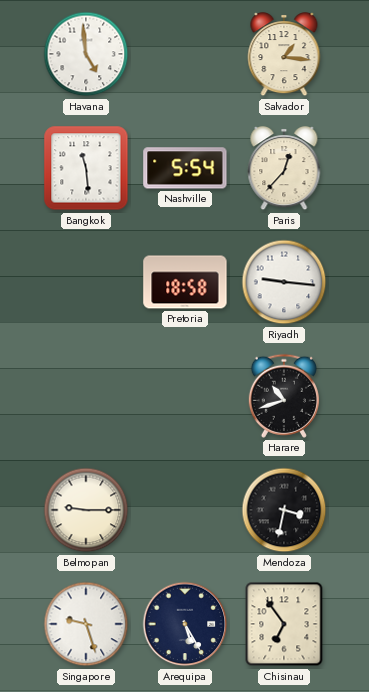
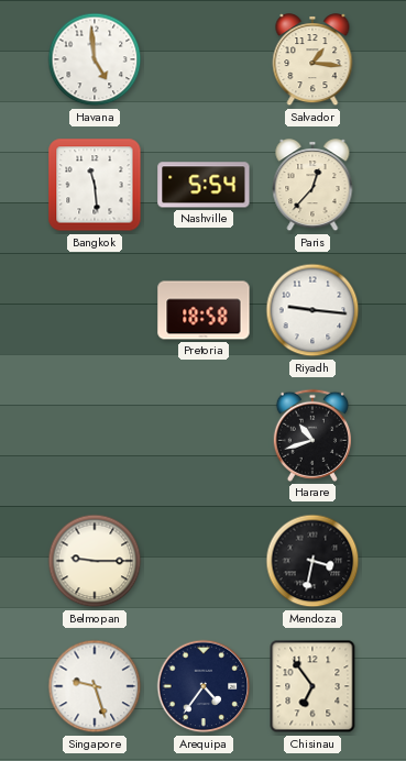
Arequipa: 5:25 -> 4:36
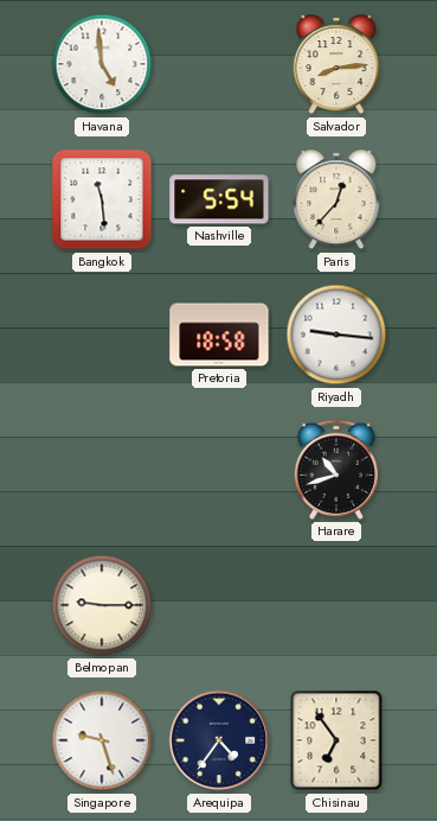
Salvador: 1:16 -> 8:14
Mendoza: 3:32 -> none
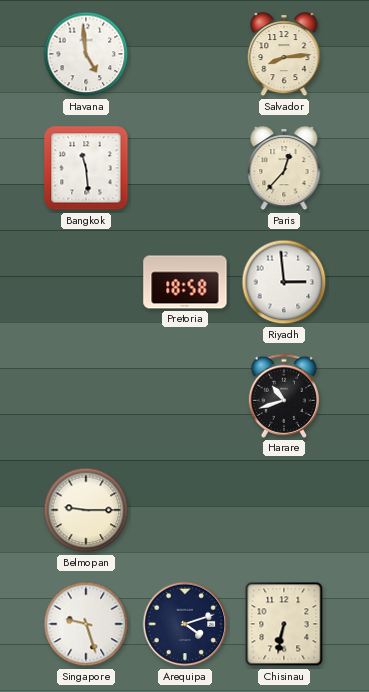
Nashville: 5:54 -> none
Riyadh: 9:16 -> 2:59
Arequipa: 4:36 -> 4:12
Chisinau: 6:54 -> 6:32
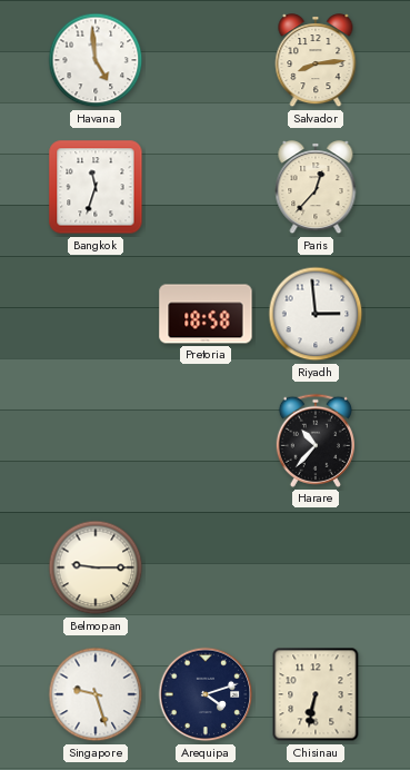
Bangkok: 11:29 -> 11:33
Harare: 10:42 -> 10:37
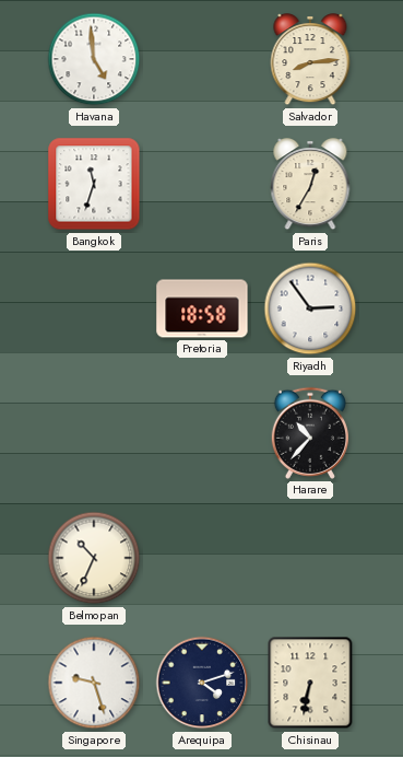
Paris: 12:37 -> 12:35
Riyadh: 2:59 -> 2:54
Belmopan: 9:15 -> 10:34
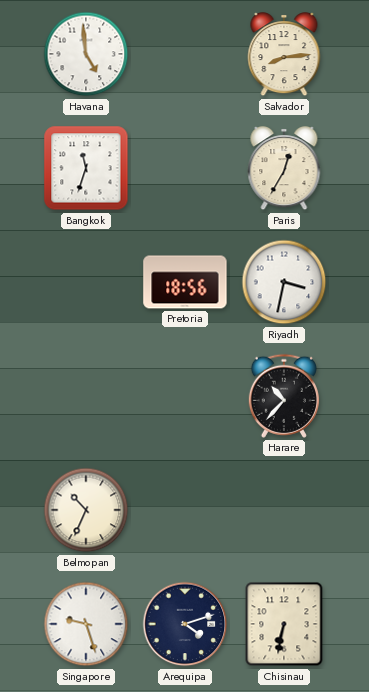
Pretoria: 18:58 -> 18:56
Riyadh: 2:54 -> 3:32
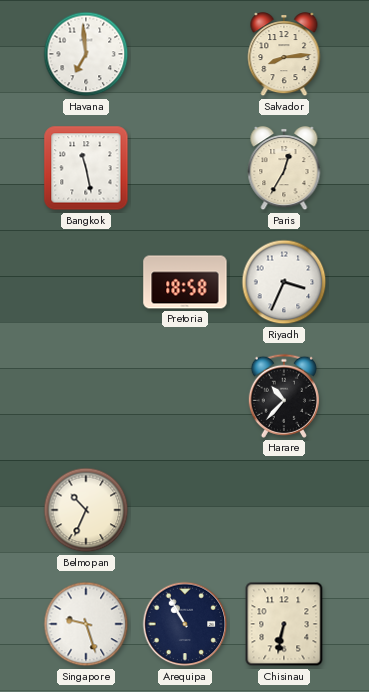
Havana: 4:59 -> 6:59
Bangkok: 11:33 -> 11:28
Pretoria: 18:56 -> 18:58
Riyadh: 3:32 -> 3:34
Arequipa: 4:12 -> 10:55
